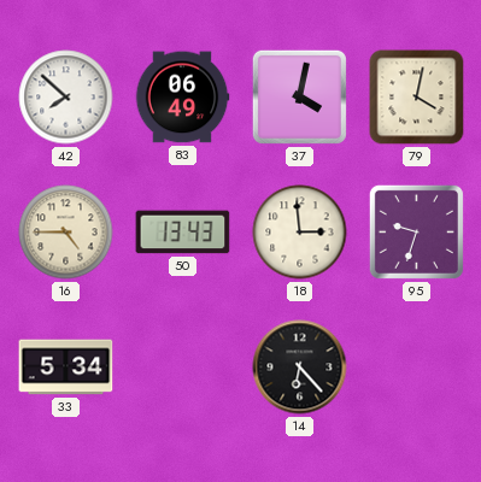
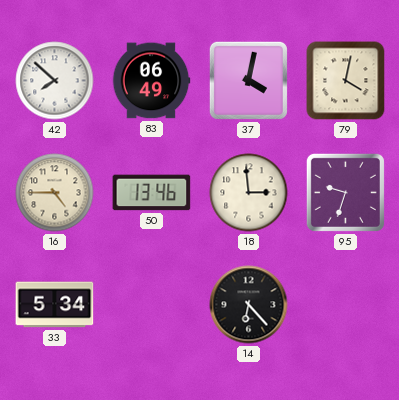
50: 13:43 -> 13:46
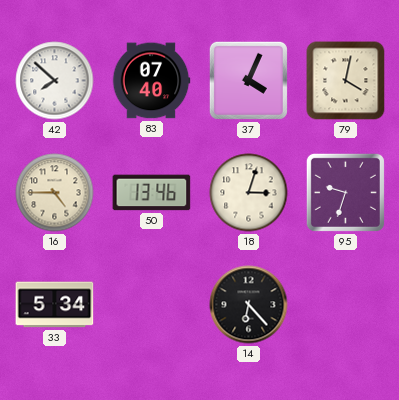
83: 06:49 -> 07:40
37: 4:02 -> 4:04
18: 2:59 -> 3:03
